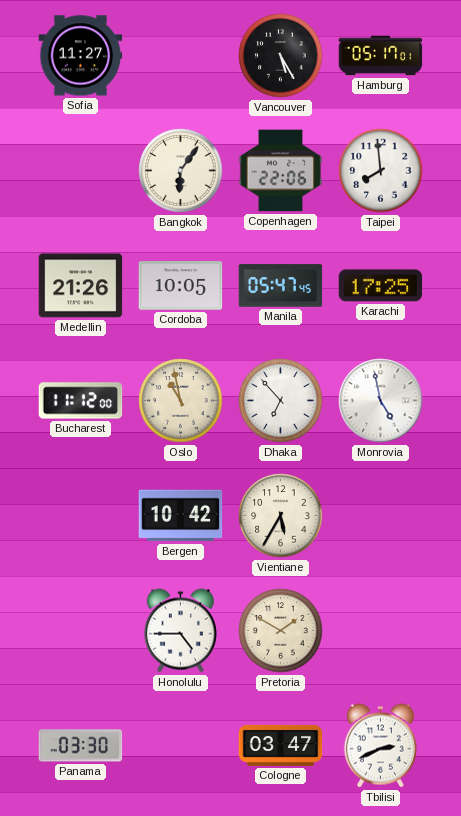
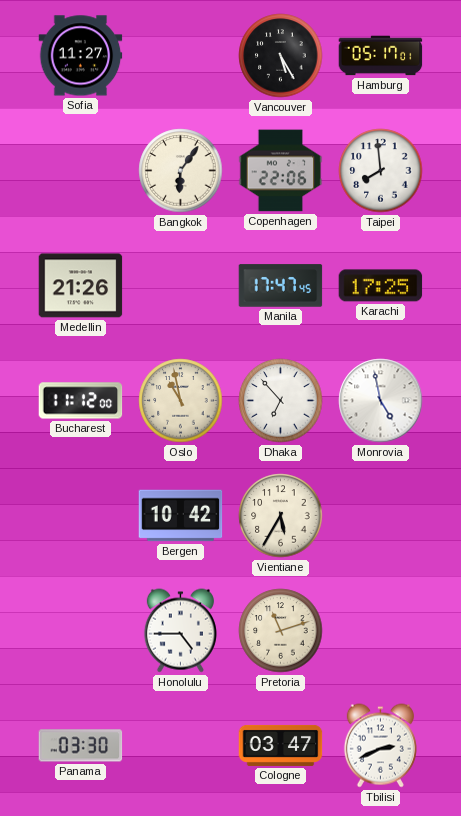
Cordoba: 10:05 -> none
Manila: 05:47 -> 17:47
Pretoria: 1:50 -> 11:12
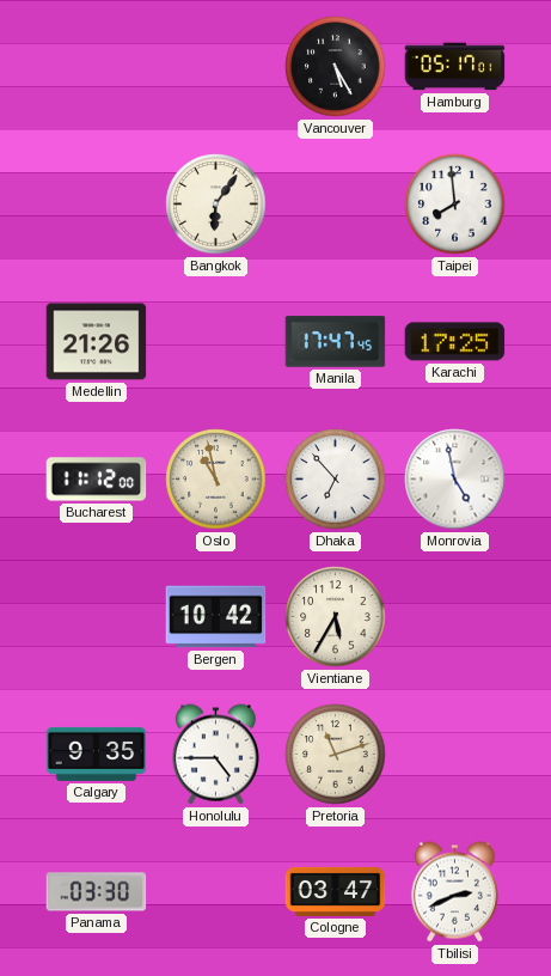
Sofia: 11:27 -> none
Copenhagen: 22:06 -> none
Calgary: none -> 9:35
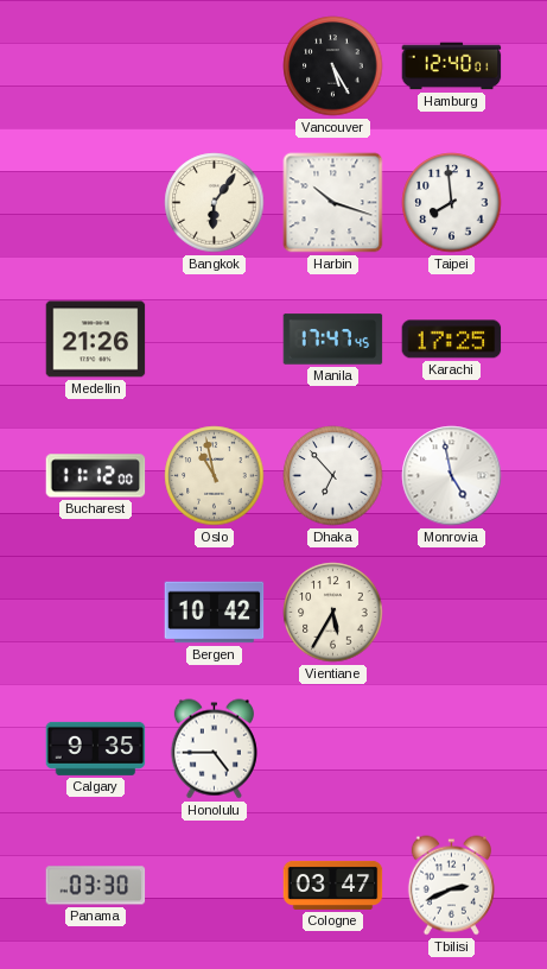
Hamburg: 05:17 -> 12:40
Harbin: none -> 10:18
Pretoria: 11:12 -> none
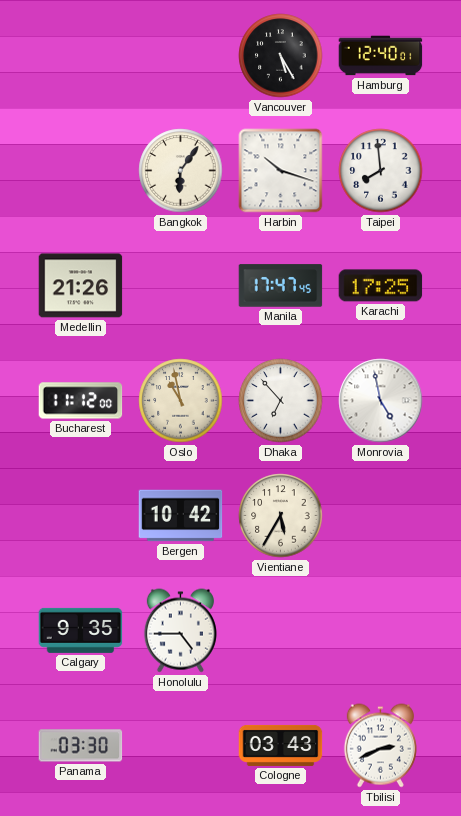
Cologne: 03:47 -> 03:43
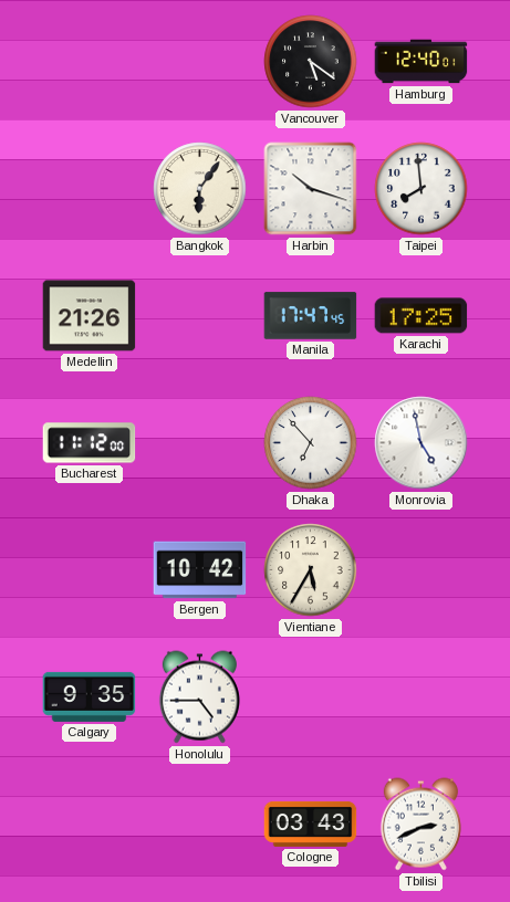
Vancouver: 5:25 -> 5:21
Oslo: 10:58 -> none
Panama: 03:30 -> none
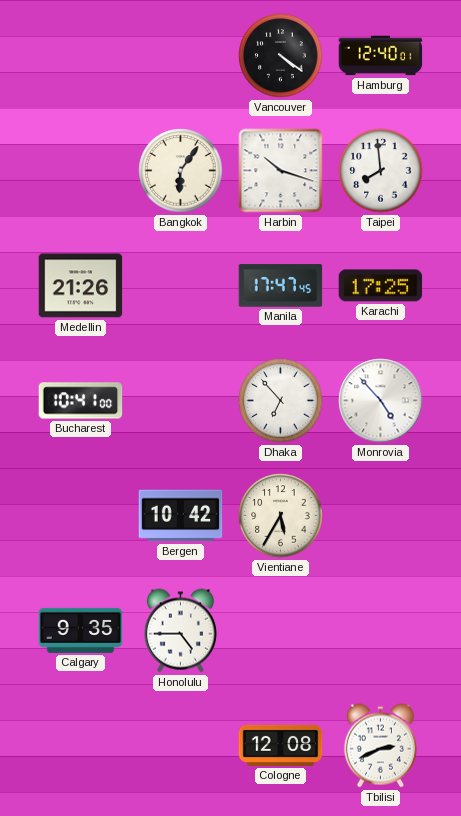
Vancouver: 5:21 -> 4:21
Bucharest: 11:12 -> 10:41
Monrovia: 4:58 -> 4:53
Cologne: 03:43 -> 12:08
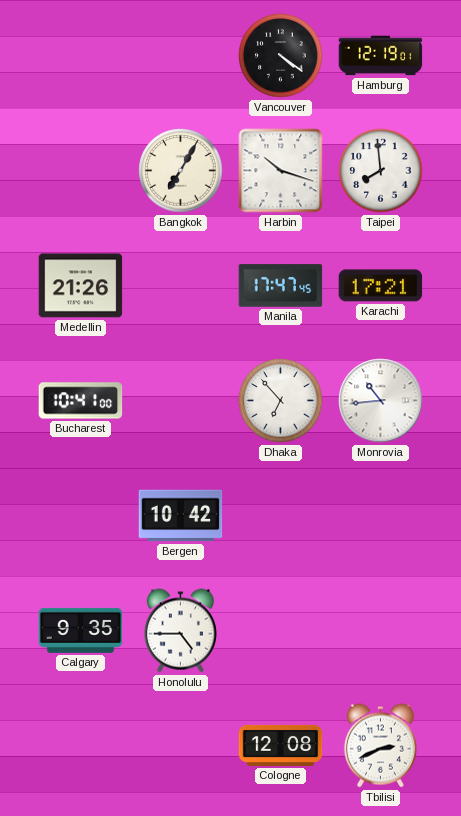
Hamburg: 12:40 -> 12:19
Bangkok: 6:06 -> 7:05
Karachi: 17:25 -> 17:21
Monrovia: 4:53 -> 10:44
Vientiane: 5:35 -> none
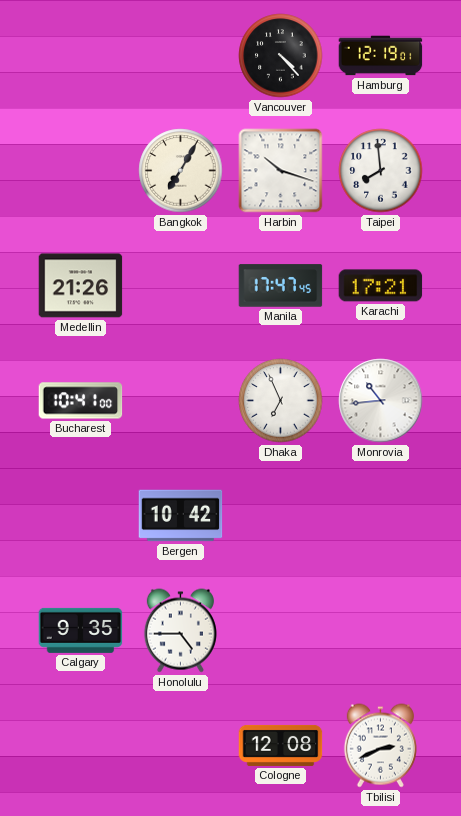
Vancouver: 4:21 -> 4:23
Dhaka: 6:53 -> 6:56
